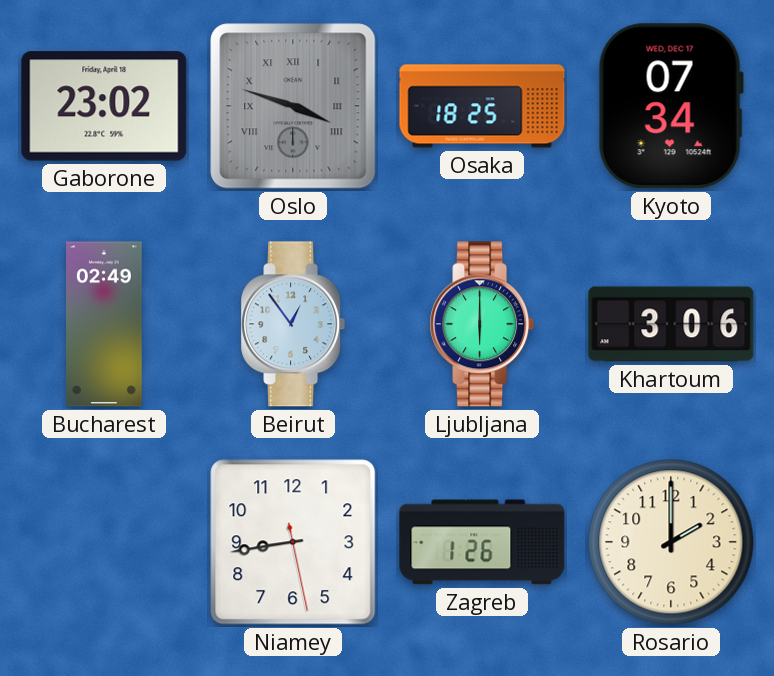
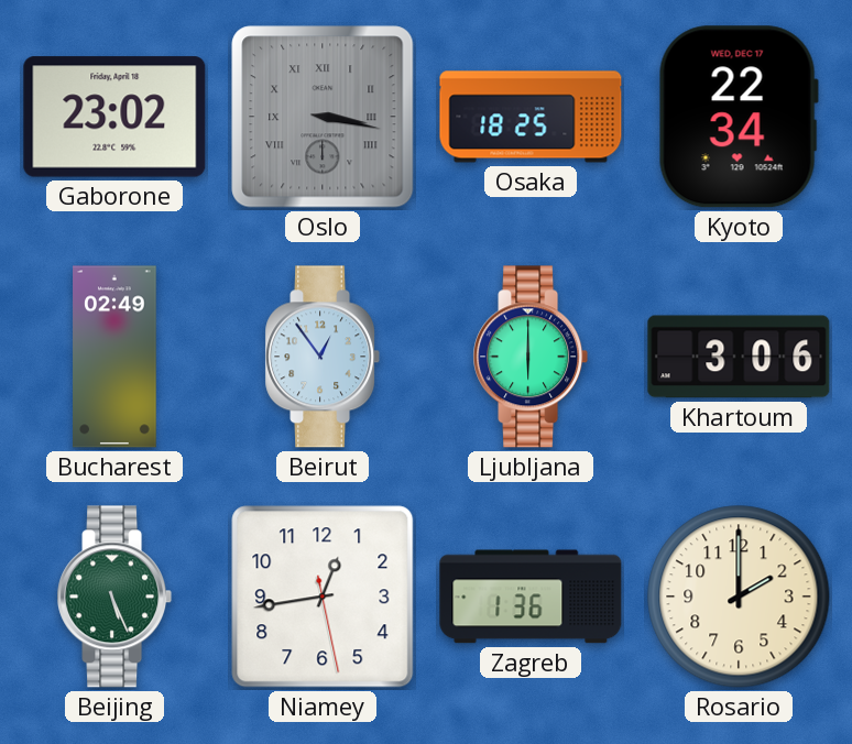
Oslo: 3:48 -> 3:17
Kyoto: 07:34 -> 22:34
Beijing: none -> 5:26
Niamey: 8:43 -> 12:43
Zagreb: 1:26 -> 1:36
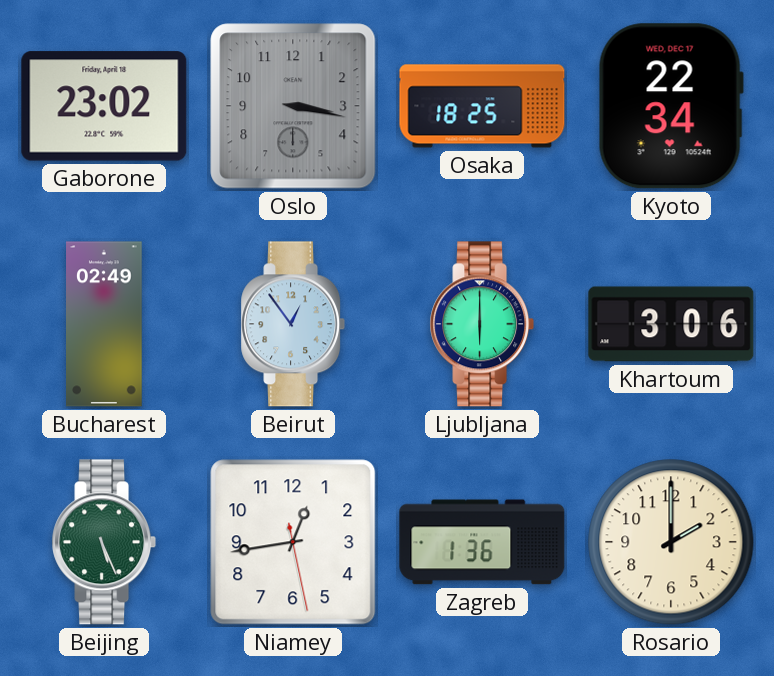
Oslo numerals: Roman -> Arabic
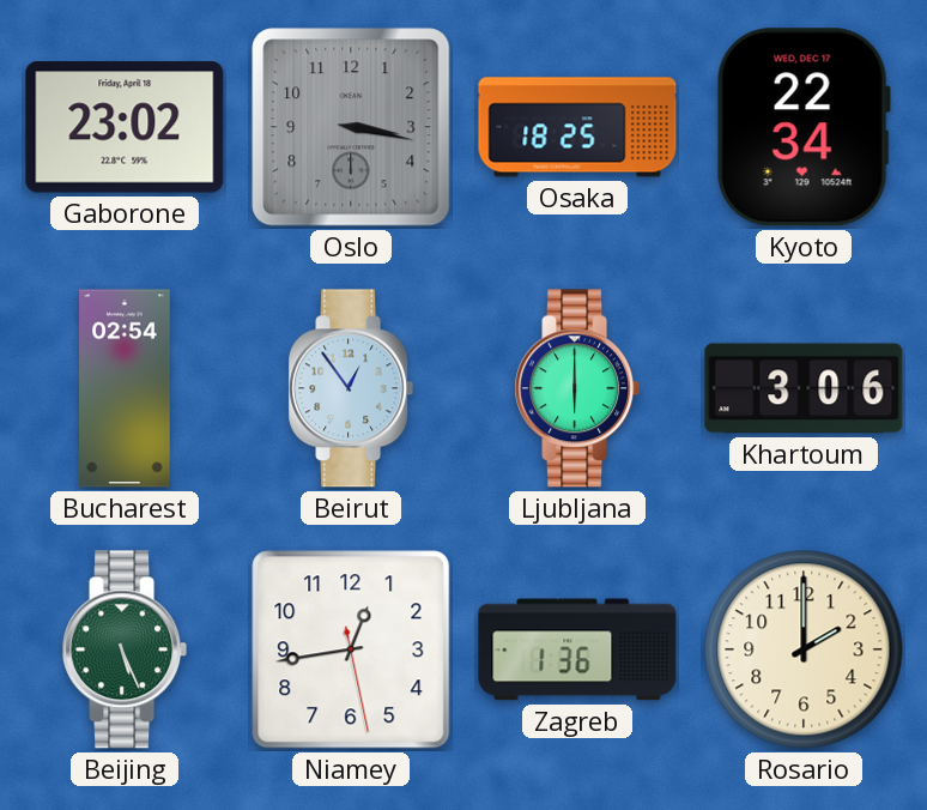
Bucharest: 02:49 -> 02:54
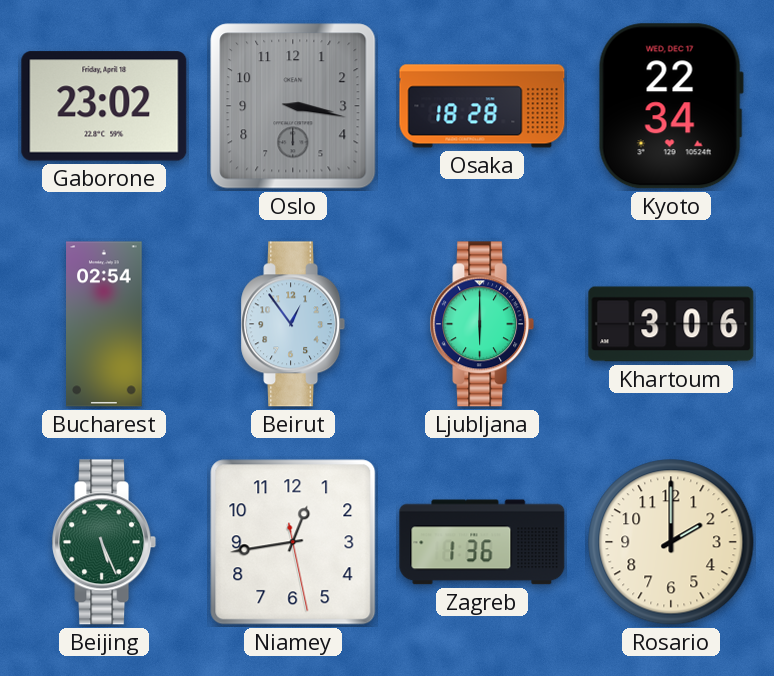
Osaka: 18:25 -> 18:28
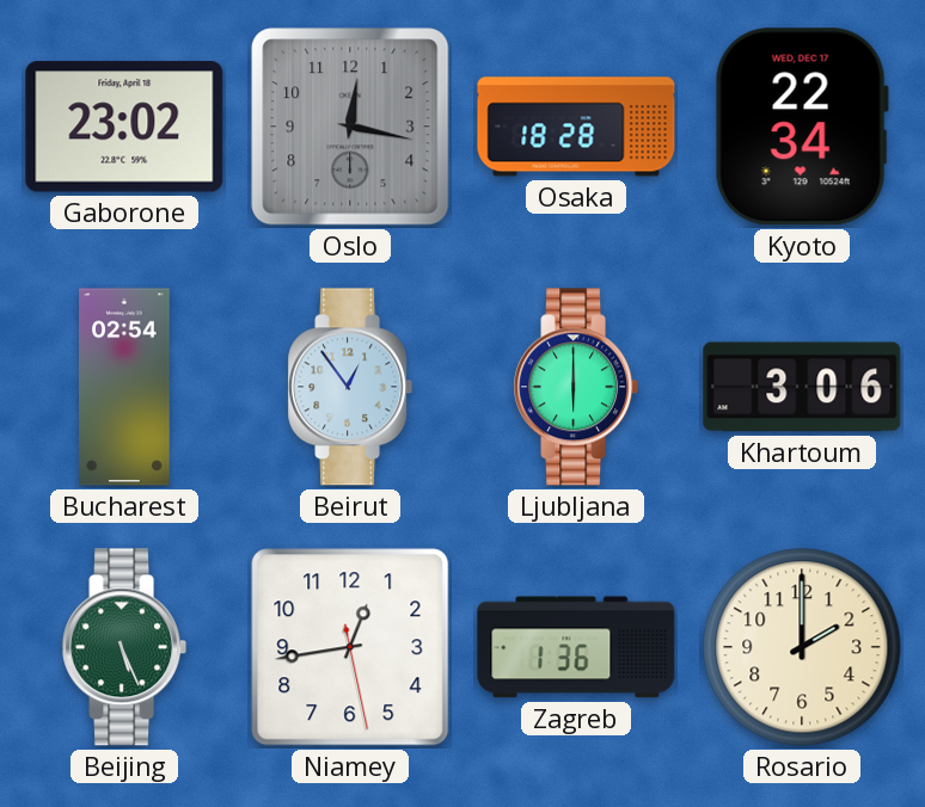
Oslo: 3:17 -> 12:17
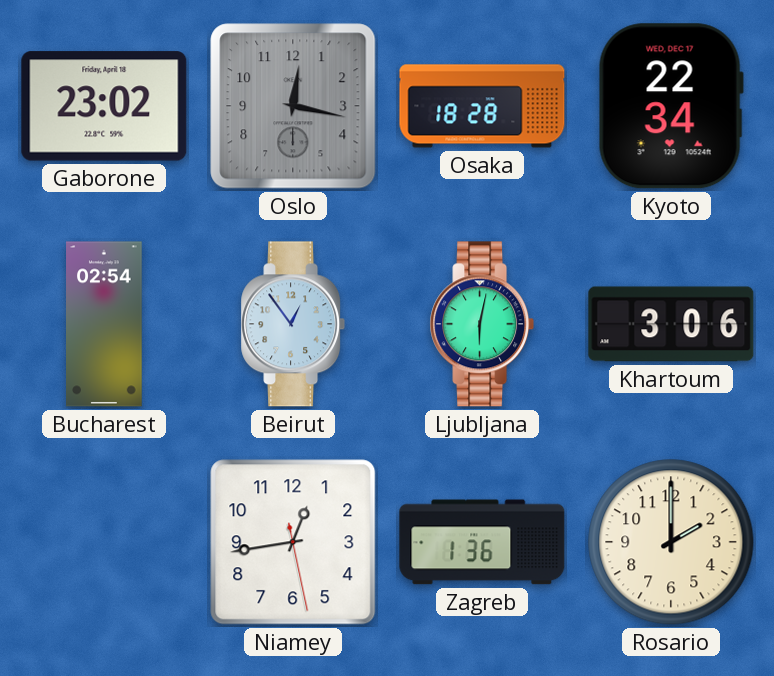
Ljubljana: 6:00 -> 6:02
Beijing: 5:26 -> none
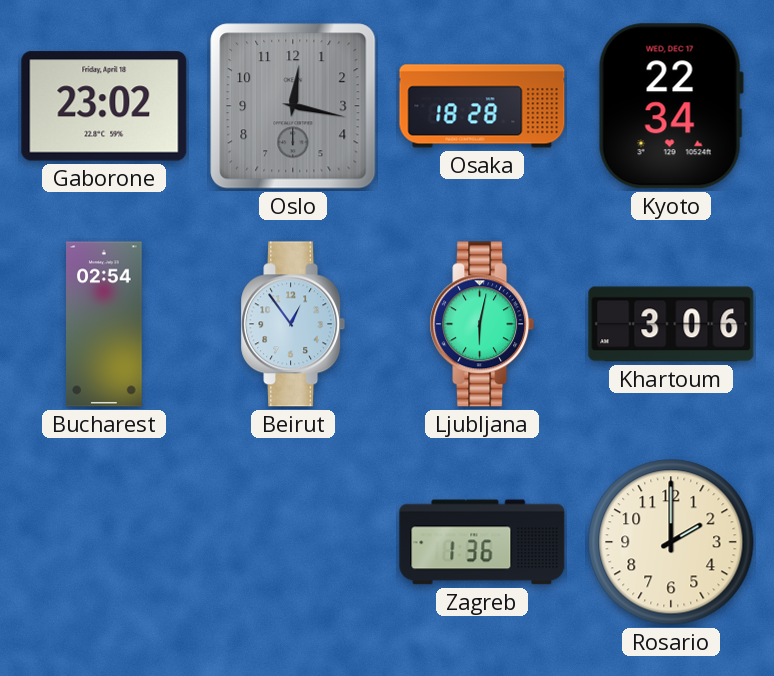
Niamey: 12:43 -> none
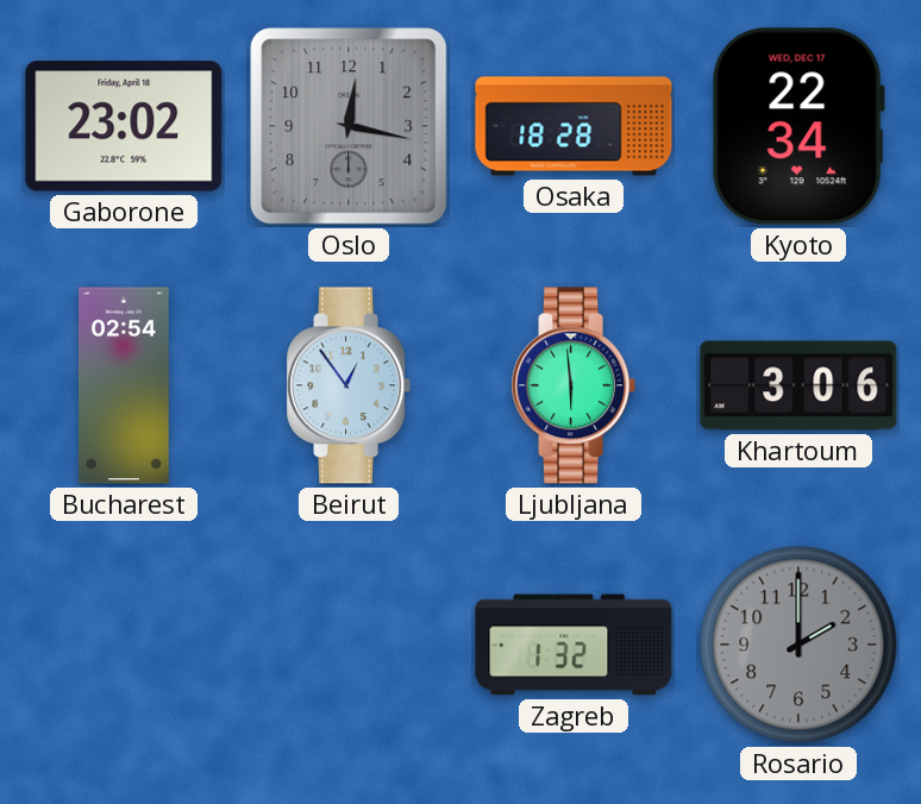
Ljubljana: 6:02 -> 5:59
Zagreb: 1:36 -> 1:32
Rosario dial: cream -> grey
